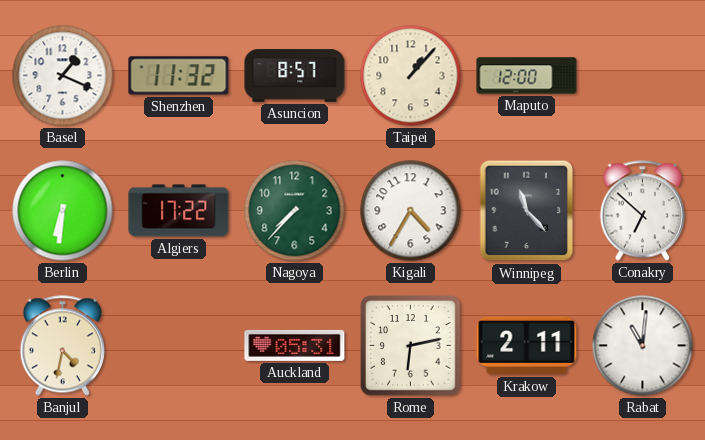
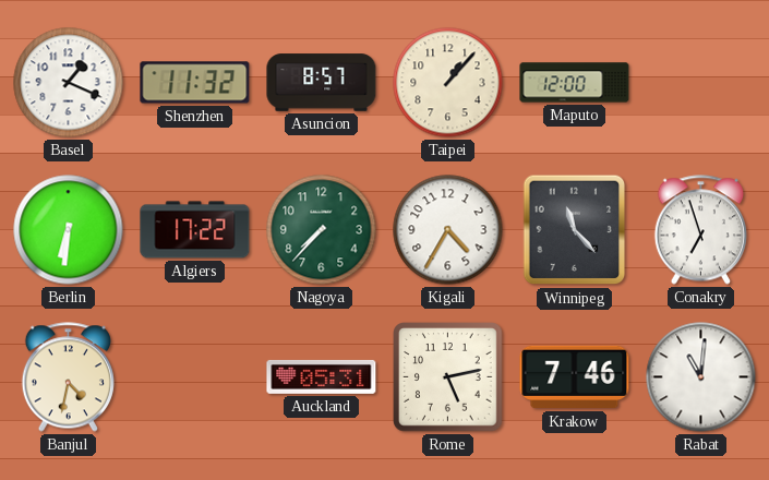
Conakry: 6:52 -> 6:57
Rome: 6:13 -> 5:13
Krakow: 2:11 -> 7:46
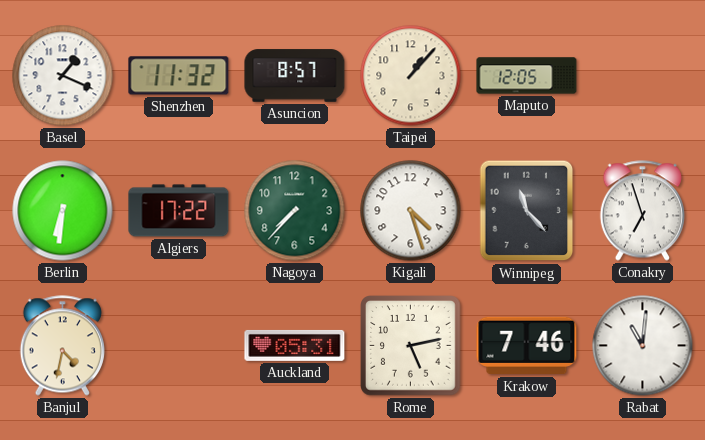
Maputo: 12:00 -> 12:05
Kigali: 4:35 -> 4:27
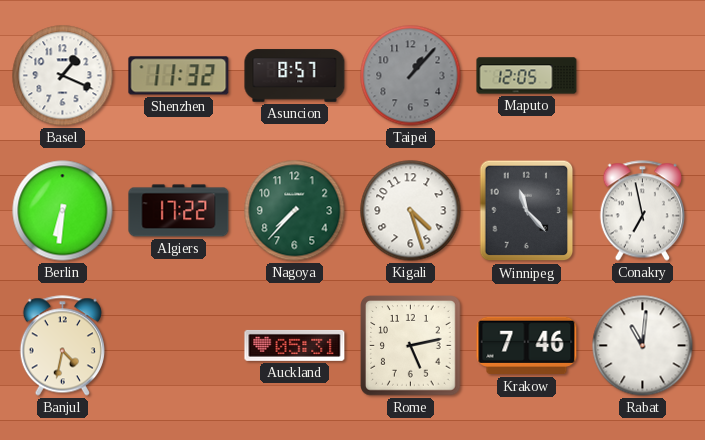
Taipei dial: cream -> grey
Conakry: 6:57 -> 6:58
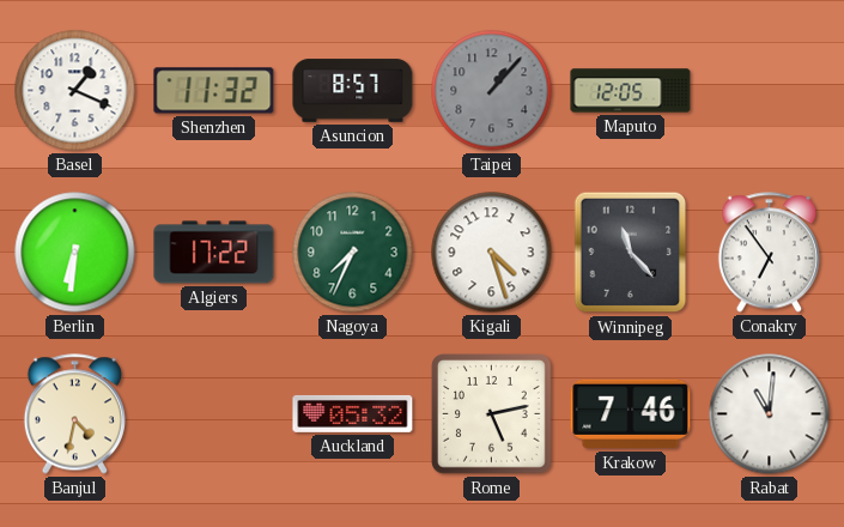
Nagoya: 7:37 -> 7:34
Conakry: 6:58 -> 6:54
Auckland: 05:31 -> 05:32
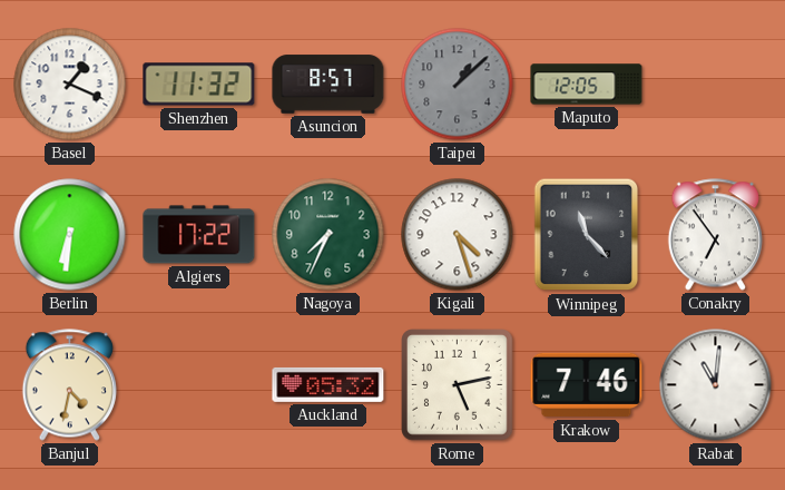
Taipei: 1:07 -> 1:08
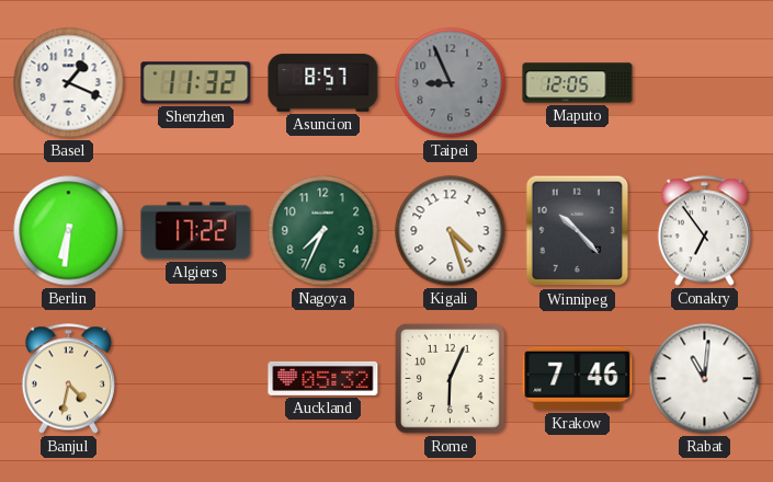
Taipei: 1:08 -> 8:56
Winnipeg: 11:23 -> 10:23
Rome: 5:13 -> 6:04
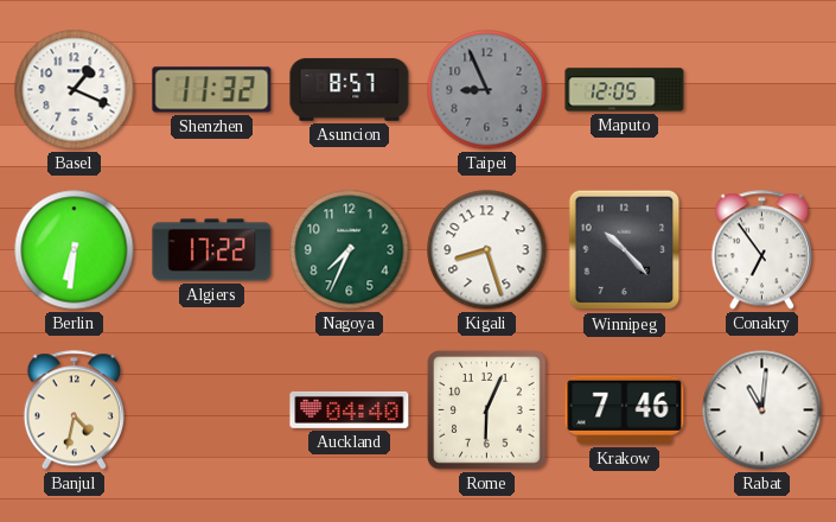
Kigali: 4:27 -> 8:27
Auckland: 05:32 -> 04:40
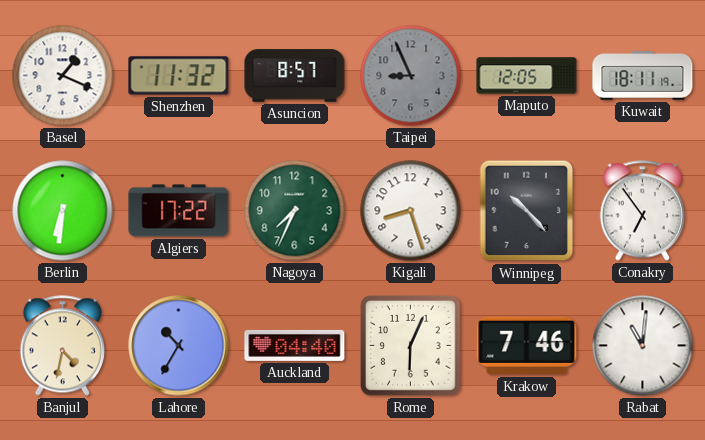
Kuwait: none -> 18:11
Lahore: none -> 10:35
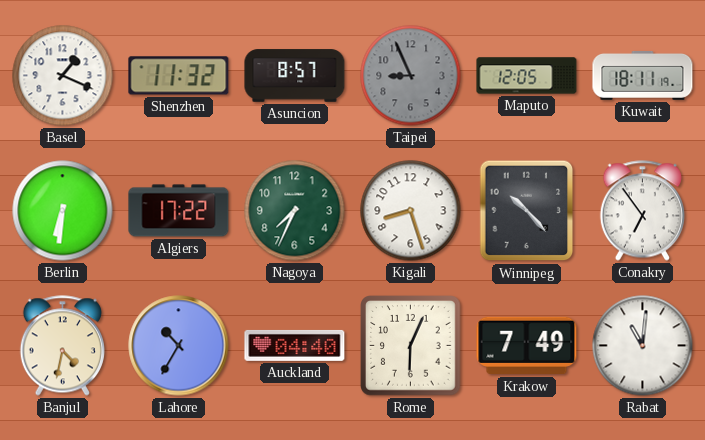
Krakow: 7:46 -> 7:49
